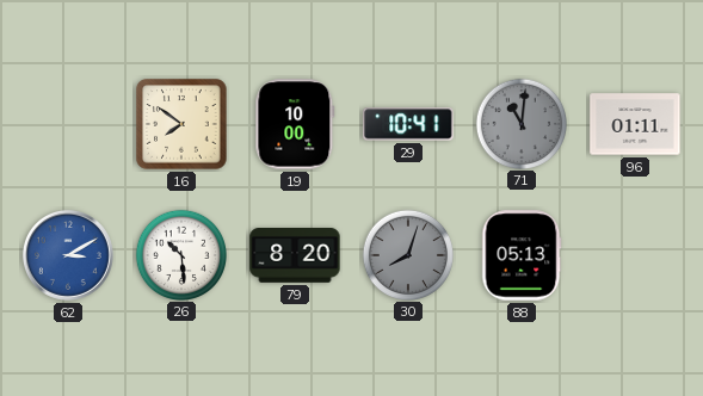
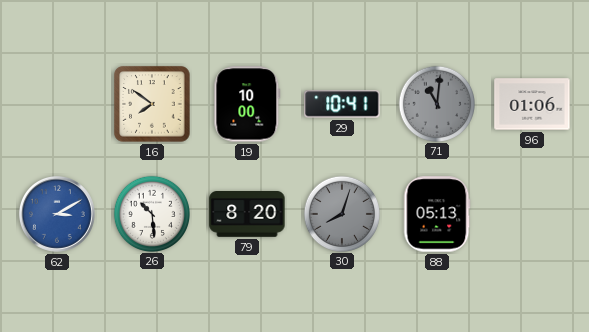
96: 01:11 -> 01:06
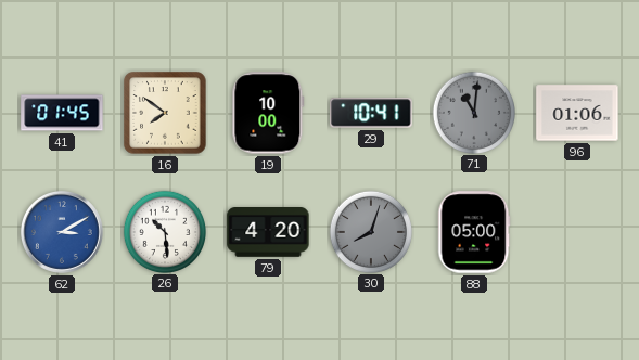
41: none -> 01:45
79: 8:20 -> 4:20
88: 05:13 -> 05:00
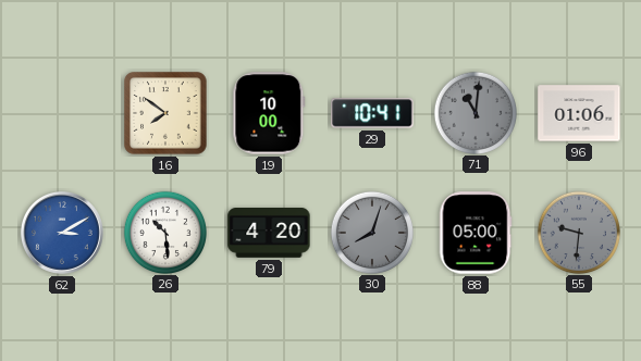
41: 01:45 -> none
55: none -> 9:31
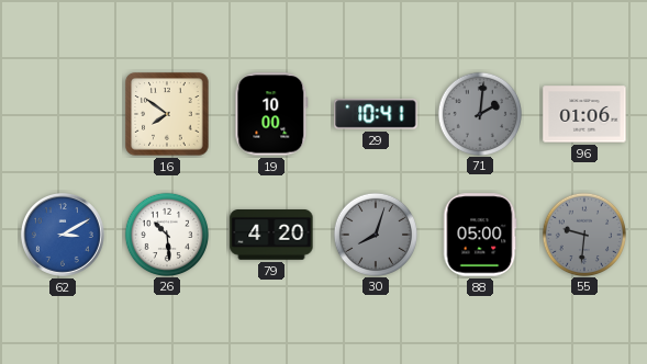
71: 11:01 -> 2:01
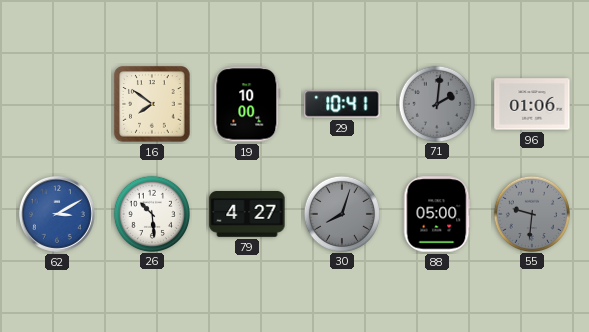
79: 4:20 -> 4:27
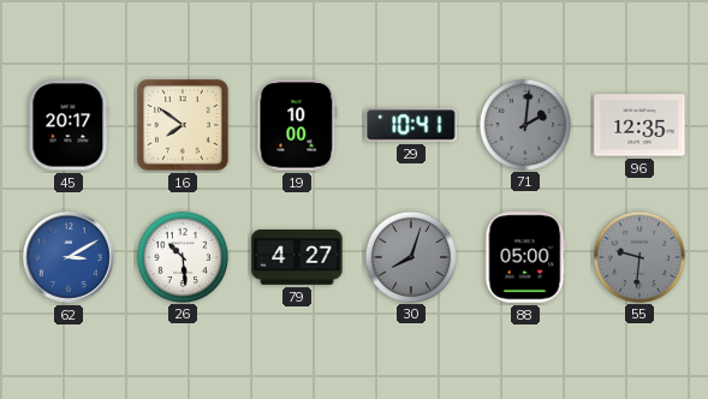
45: none -> 20:17
96: 01:06 -> 12:35
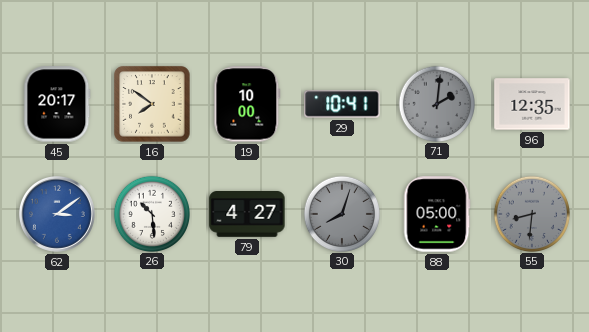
62: 3:10 -> 3:09
55: 9:31 -> 8:31
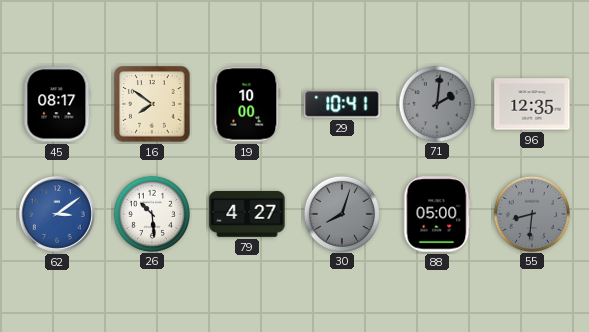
45: 20:17 -> 08:17
